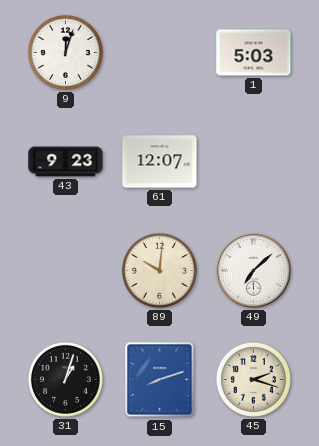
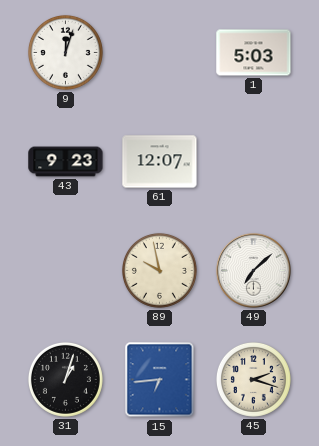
89: 10:01 -> 9:58
15: 8:12 -> 6:44
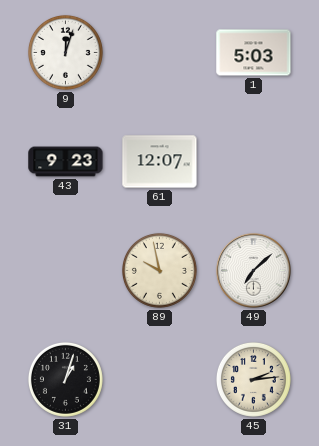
15: 6:44 -> none
45: 2:18 -> 2:14
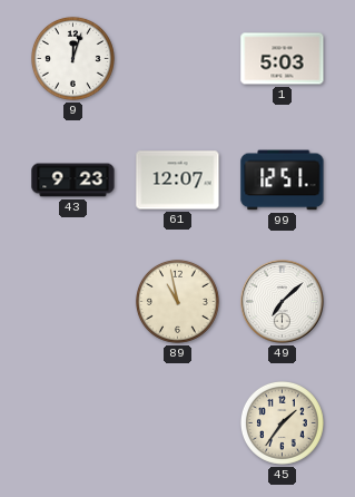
99: none -> 12:51
89: 9:58 -> 10:58
31: 1:03 -> none
45: 2:14 -> 1:36
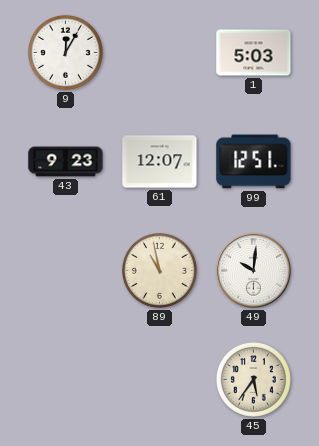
9: 12:03 -> 12:05
49: 7:08 -> 10:01
45: 1:36 -> 5:36
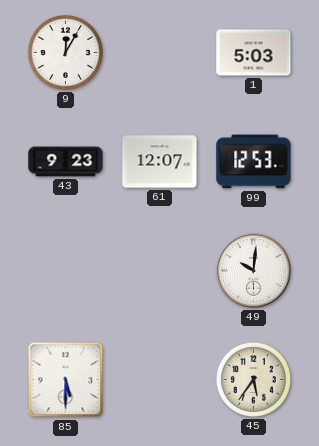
99: 12:51 -> 12:53
89: 10:58 -> none
85: none -> 5:30
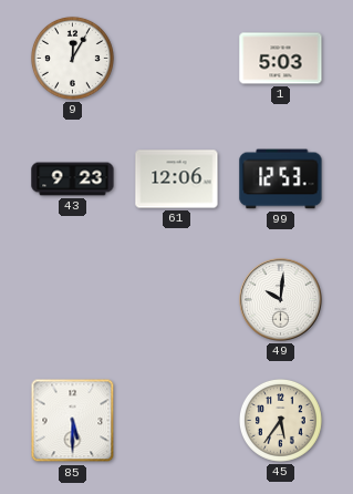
61: 12:07 -> 12:06
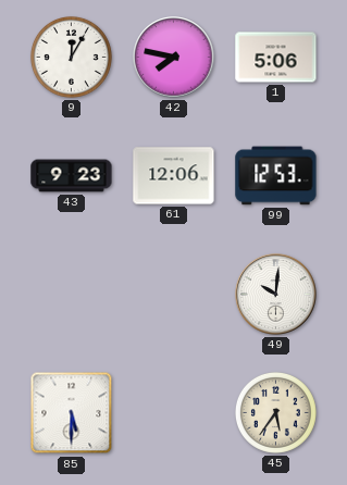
42: none -> 7:47
1: 5:03 -> 5:06
